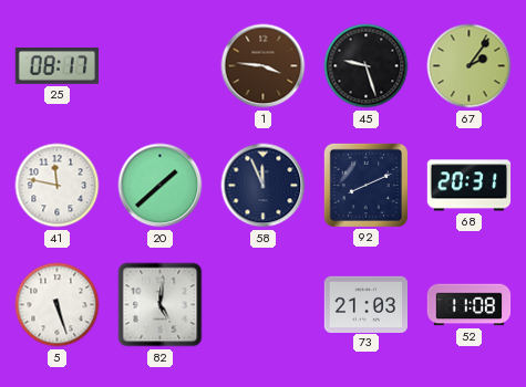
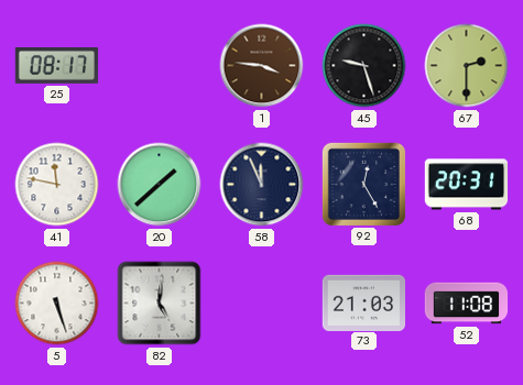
67: 2:06 -> 2:30
92: 8:11 -> 12:25
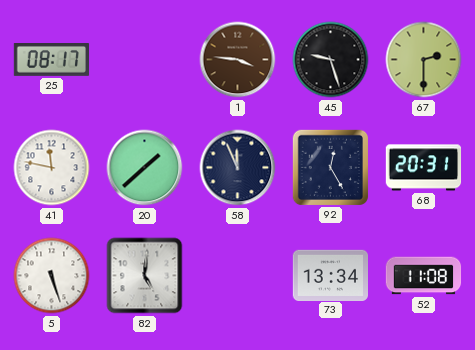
73: 21:03 -> 13:34
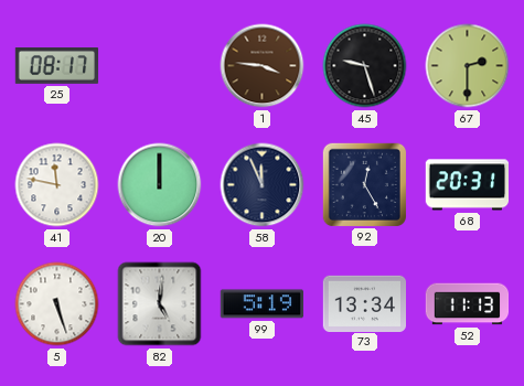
20: 1:38 -> 12:00
99: none -> 5:19
52: 11:08 -> 11:13
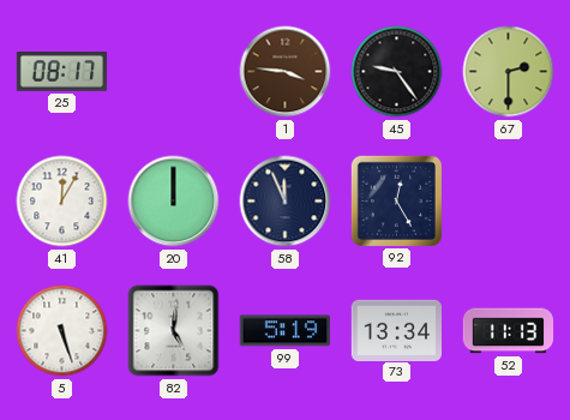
45: 9:27 -> 9:24
41: 11:47 -> 12:05
68: 20:31 -> none
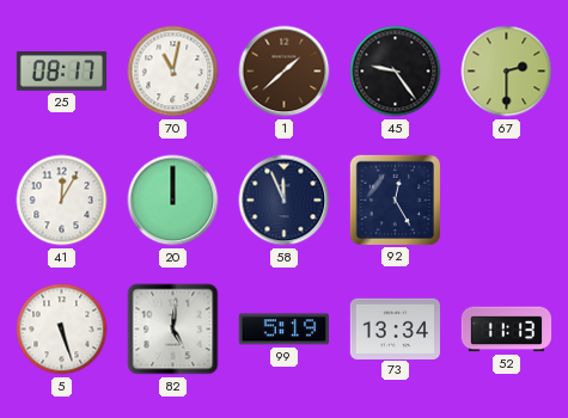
70: none -> 11:02
1: 3:46 -> 1:38
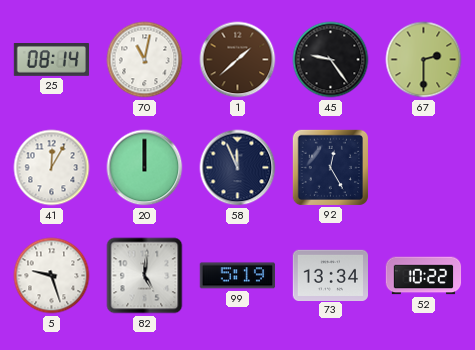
25: 08:17 -> 08:14
5: 5:27 -> 9:27
52: 11:13 -> 10:22
